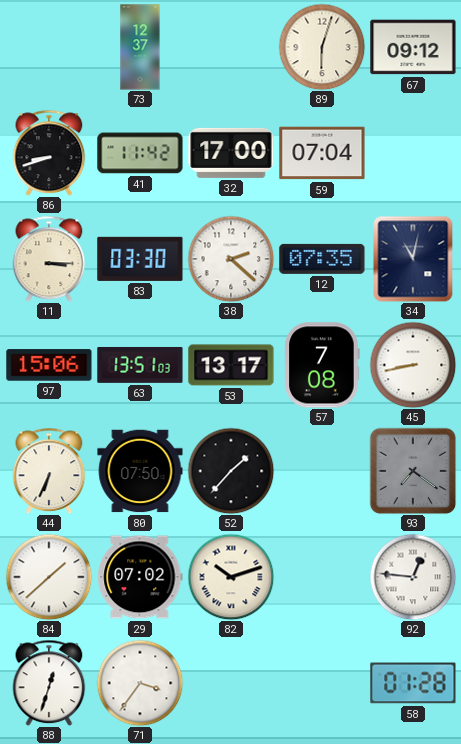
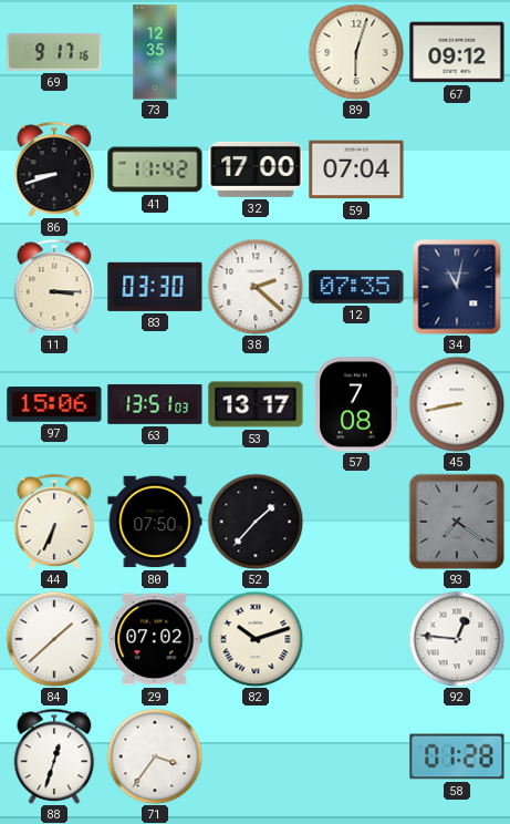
69: none -> 9:17
73: 12:37 -> 12:35
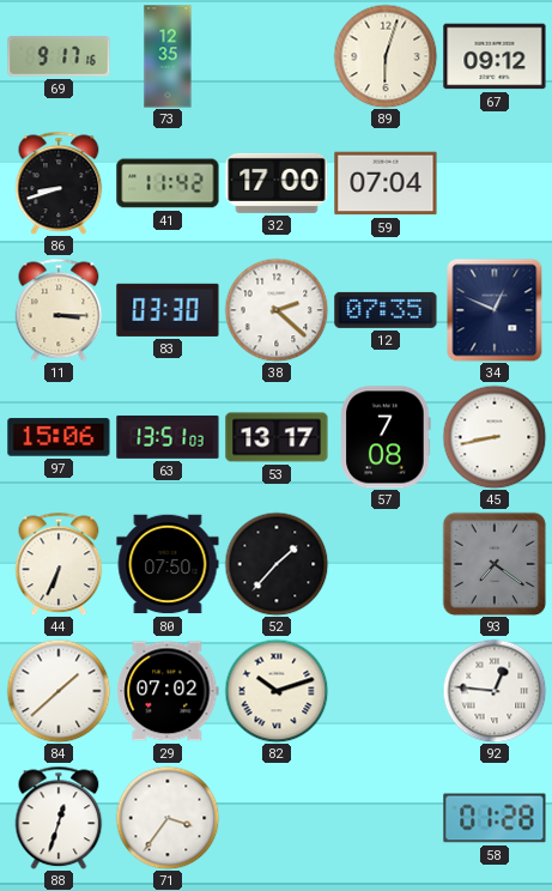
34: 11:02 -> 12:49
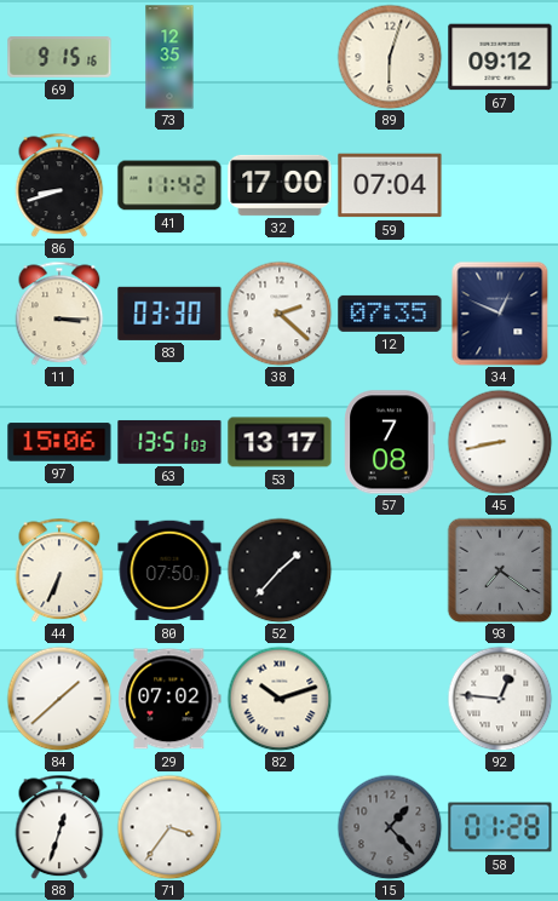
69: 9:17 -> 9:15
15: none -> 1:23
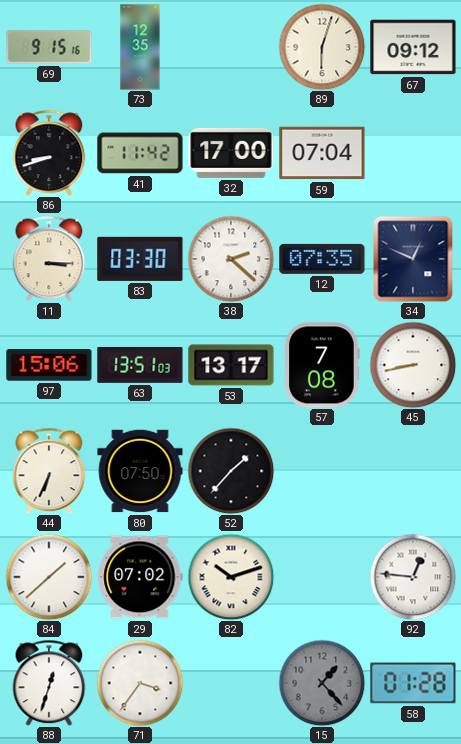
93: 7:21 -> none
